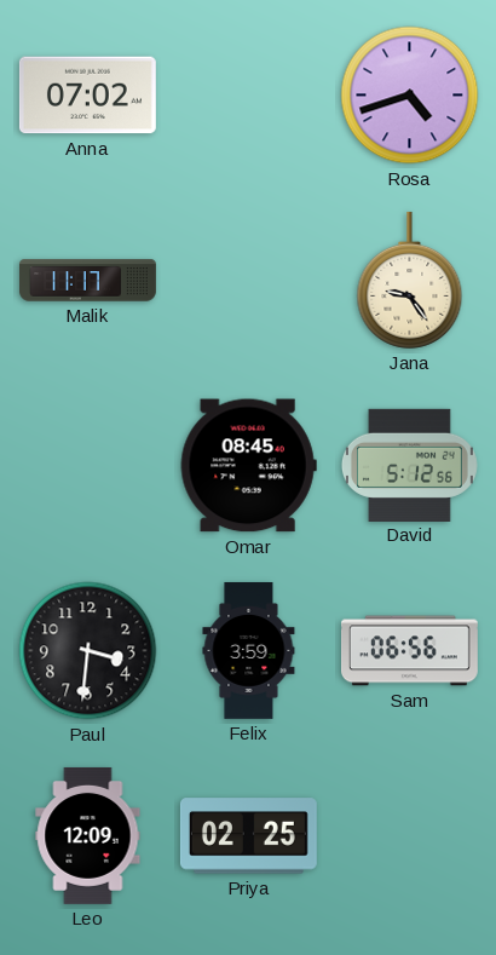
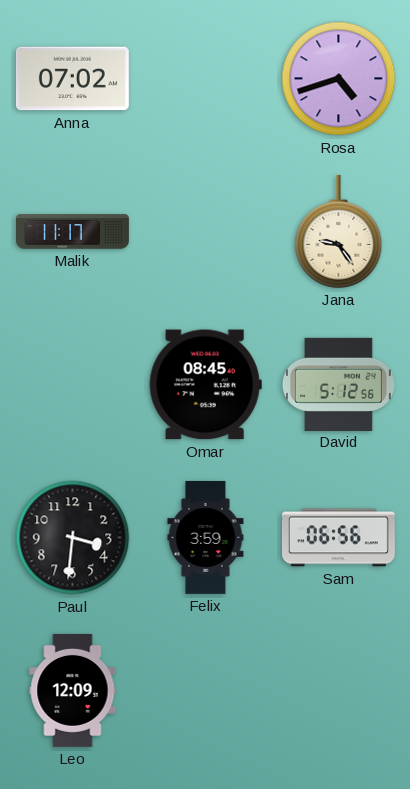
Priya: 02:25 -> none
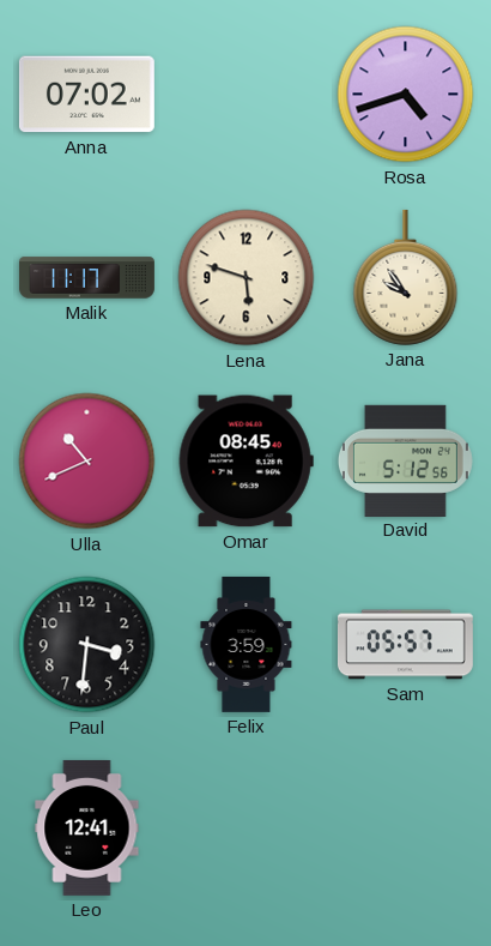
Lena: none -> 5:48
Jana: 9:24 -> 9:54
Ulla: none -> 10:41
Sam: 06:56 -> 05:57
Leo: 12:09 -> 12:41
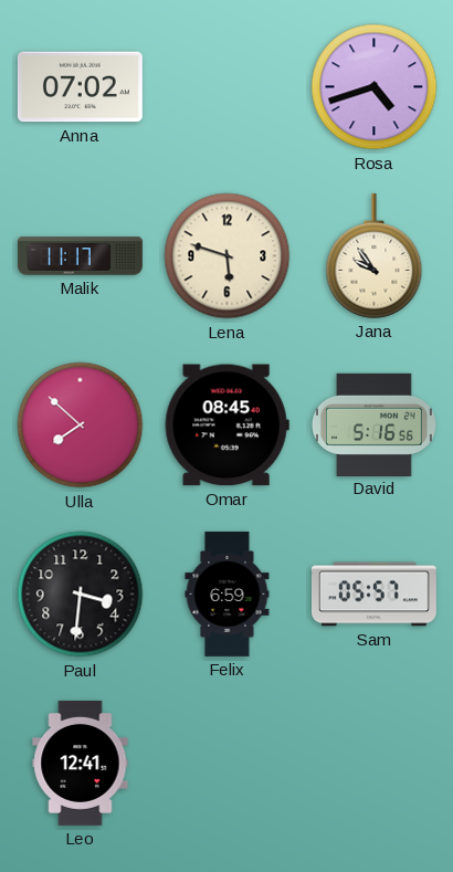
Ulla: 10:41 -> 7:52
David: 5:12 -> 5:16
Felix: 3:59 -> 6:59
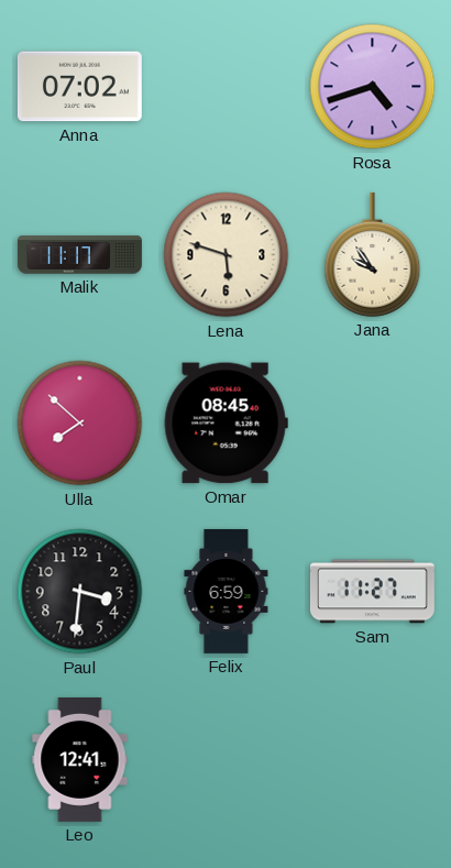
David: 5:16 -> none
Sam: 05:57 -> 11:27
